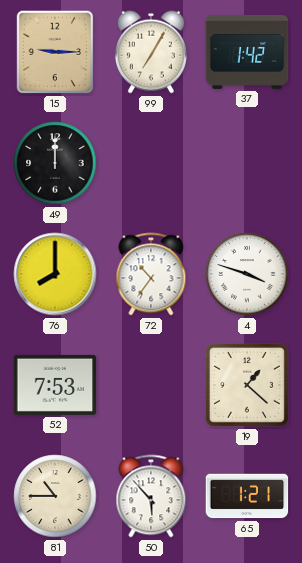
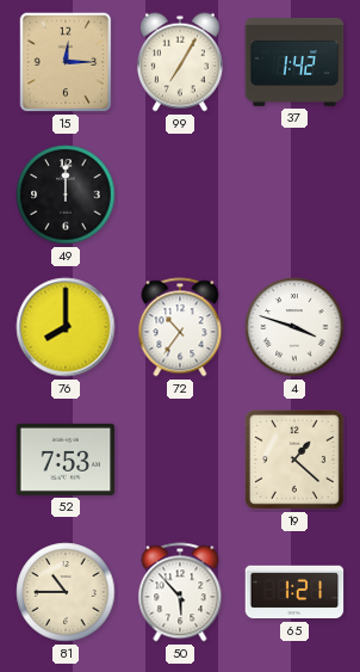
15: 9:15 -> 12:15
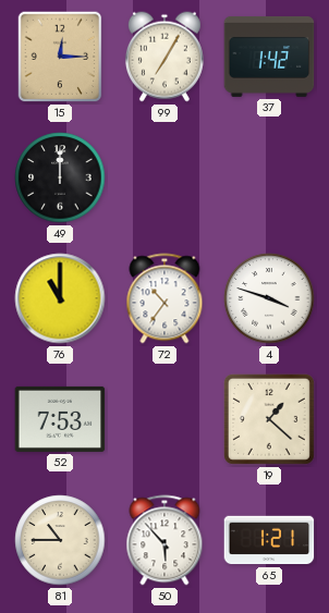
76: 8:00 -> 11:00
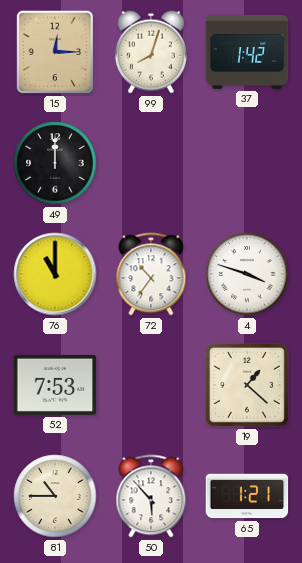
99: 7:05 -> 8:03
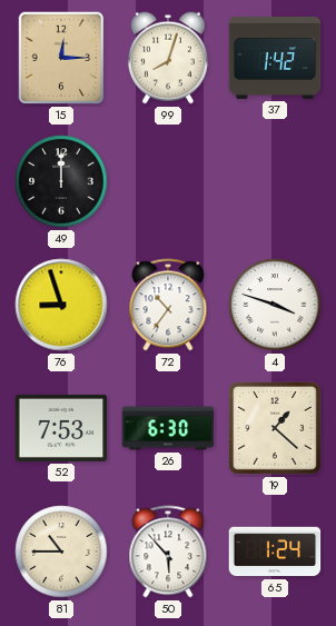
76: 11:00 -> 8:57
26: none -> 6:30
65: 1:21 -> 1:24
